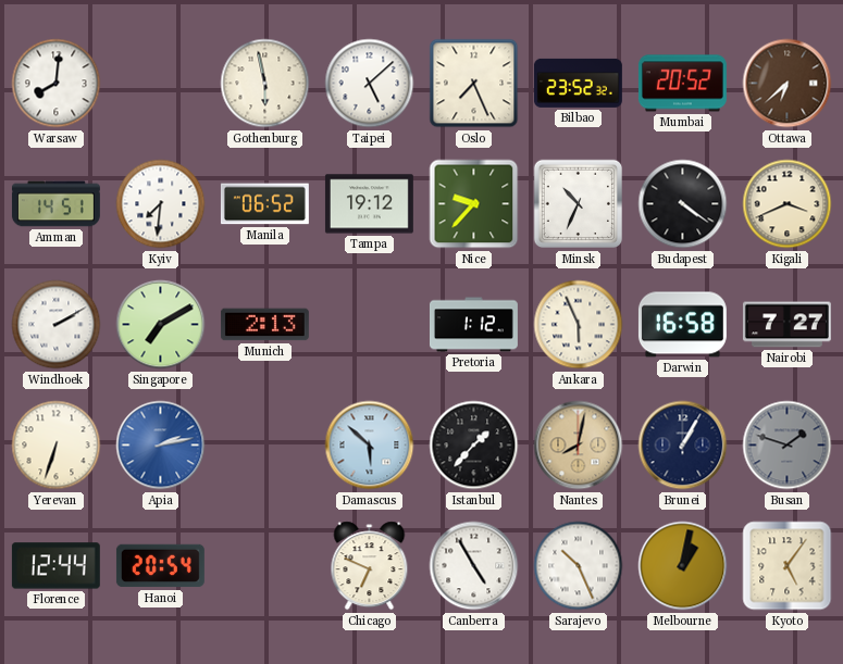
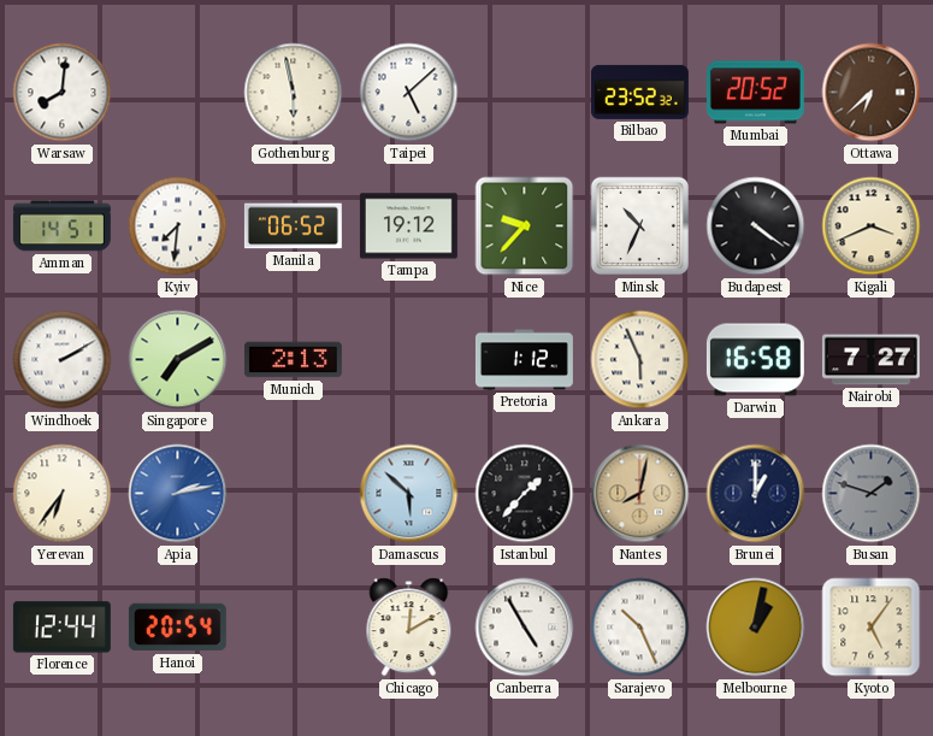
Oslo: 7:26 -> none
Yerevan: 6:33 -> 6:36
Brunei: 1:05 -> 1:00
Chicago: 6:49 -> 12:10
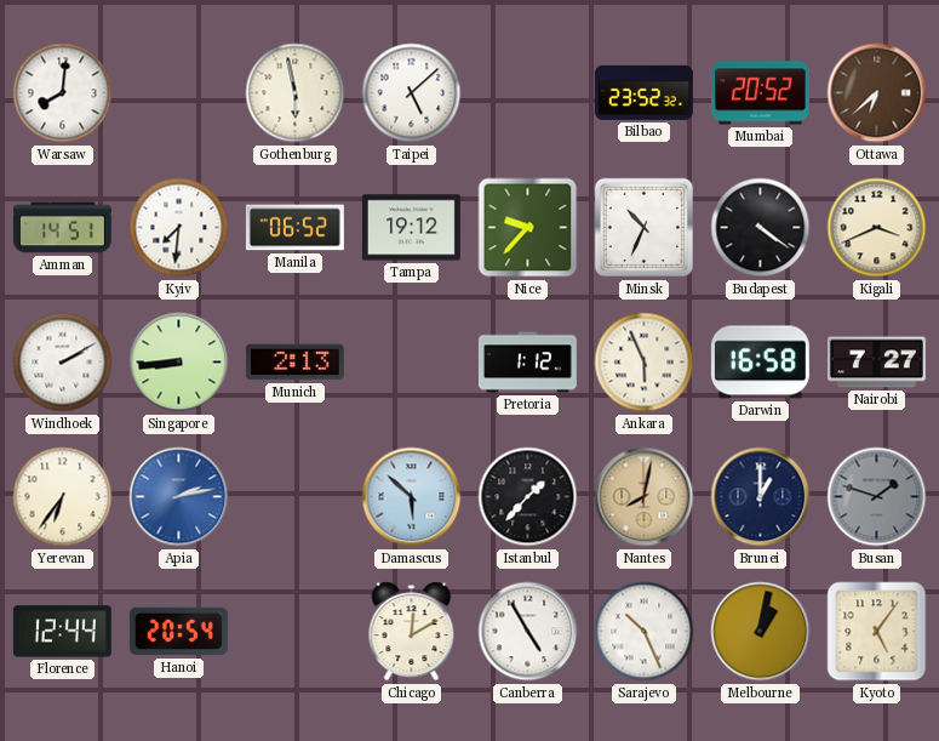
Singapore: 7:10 -> 8:44
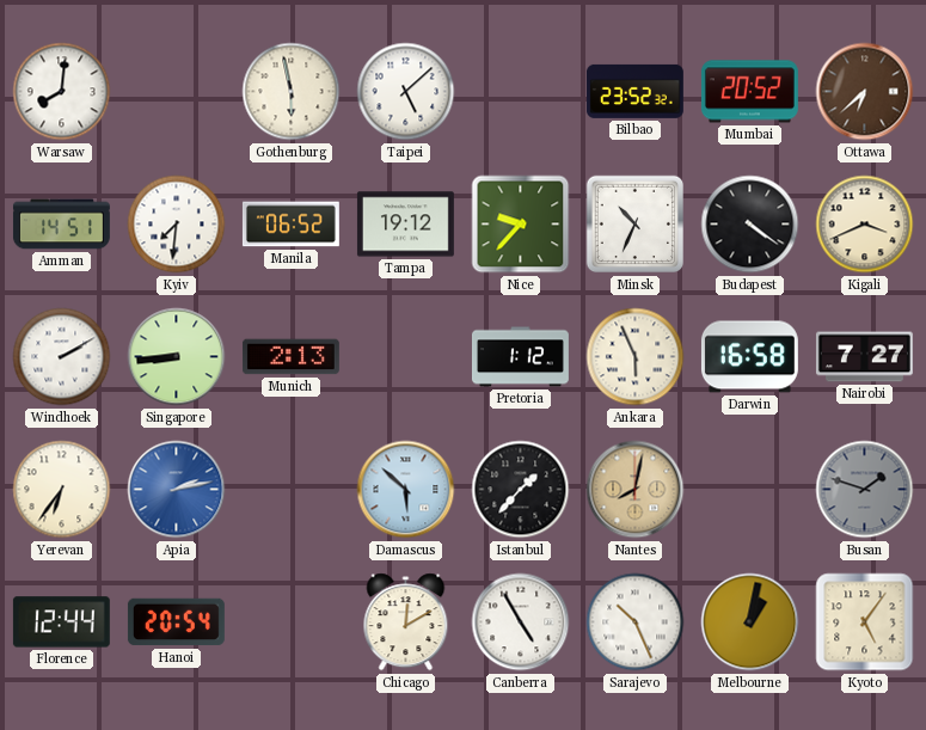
Brunei: 1:00 -> none
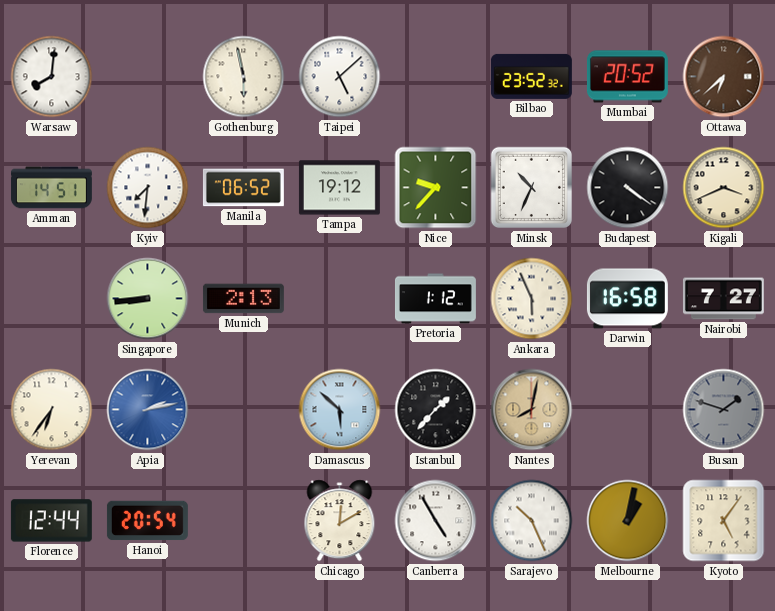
Windhoek: 2:10 -> none
